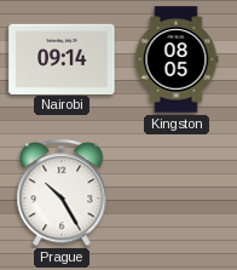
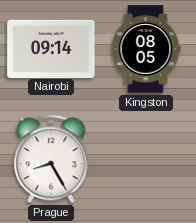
Prague: 10:25 -> 8:25
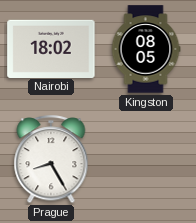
Nairobi: 09:14 -> 18:02
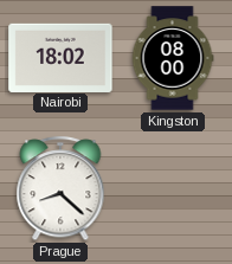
Kingston: 08:05 -> 08:00
Prague: 8:25 -> 8:22
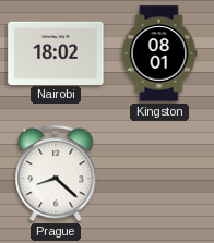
Kingston: 08:00 -> 08:01
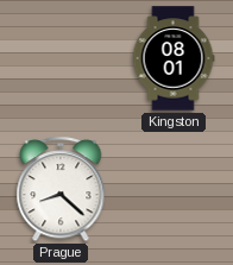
Nairobi: 18:02 -> none
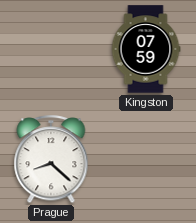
Kingston: 08:01 -> 07:59
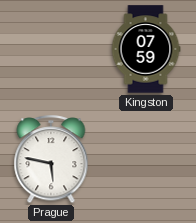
Prague: 8:22 -> 5:47
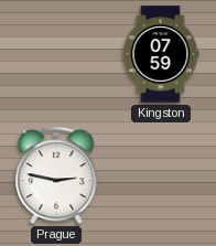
Prague: 5:47 -> 2:47
